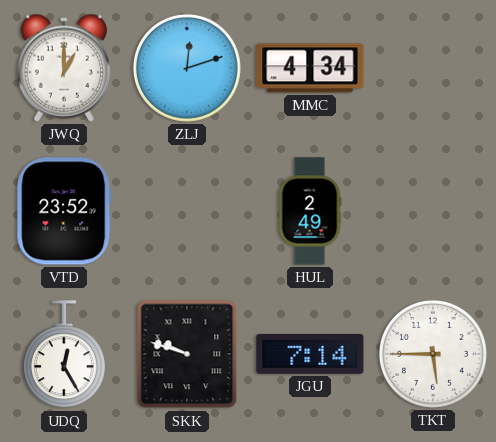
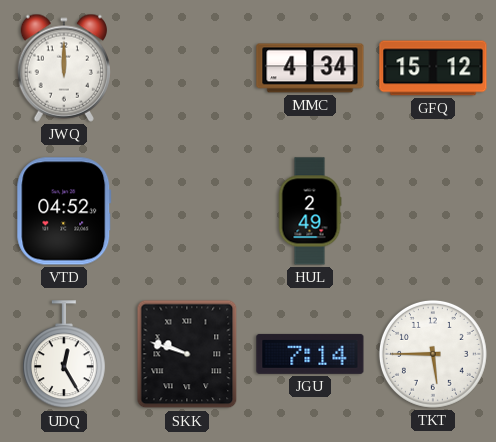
JWQ: 1:00 -> 12:00
ZLJ: 12:12 -> none
GFQ: none -> 15:12
VTD: 23:52 -> 04:52
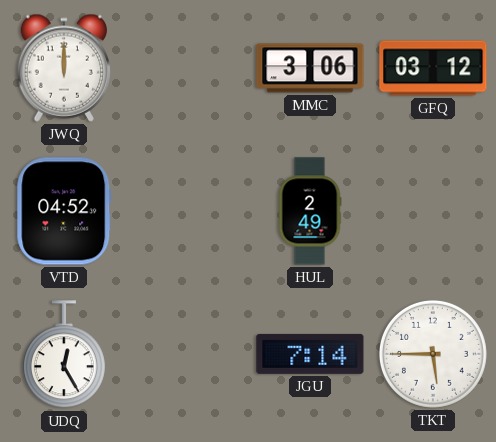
MMC: 4:34 -> 3:06
GFQ: 15:12 -> 03:12
SKK: 9:48 -> none
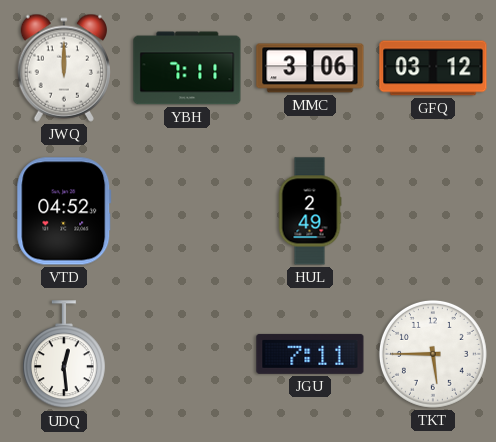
YBH: none -> 7:11
UDQ: 12:25 -> 12:29
JGU: 7:14 -> 7:11
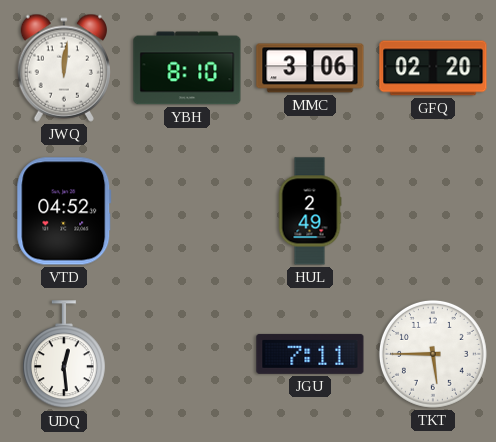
JWQ: 12:00 -> 12:01
YBH: 7:11 -> 8:10
GFQ: 03:12 -> 02:20
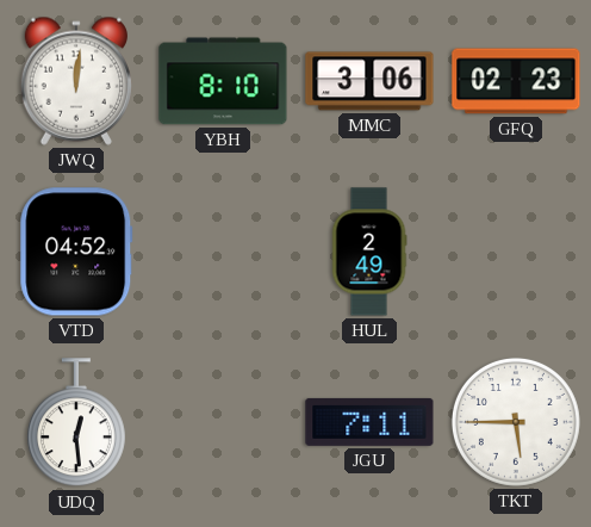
GFQ: 02:20 -> 02:23
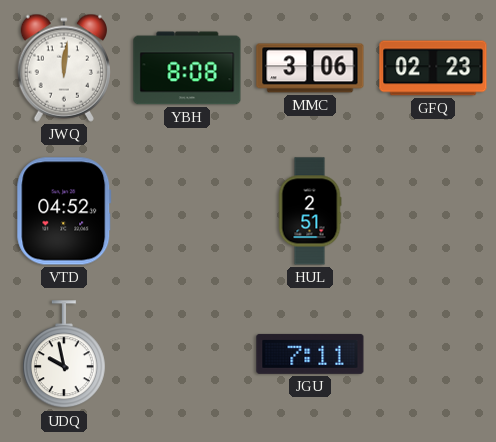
YBH: 8:10 -> 8:08
HUL: 2:49 -> 2:51
UDQ: 12:29 -> 9:58
TKT: 5:45 -> none
